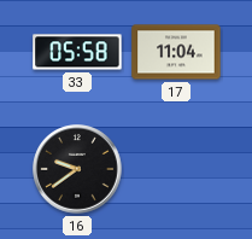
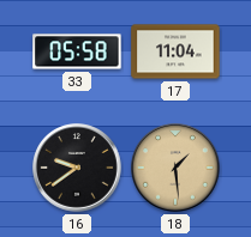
18: none -> 1:29
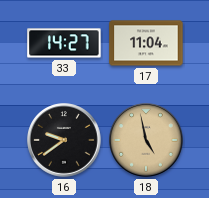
33: 05:58 -> 14:27
18: 1:29 -> 4:58
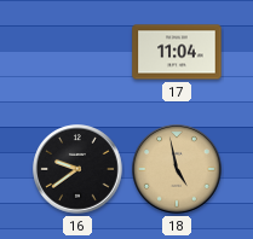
33: 14:27 -> none
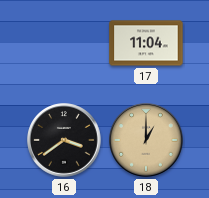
16: 9:39 -> 3:39
18: 4:58 -> 1:00
